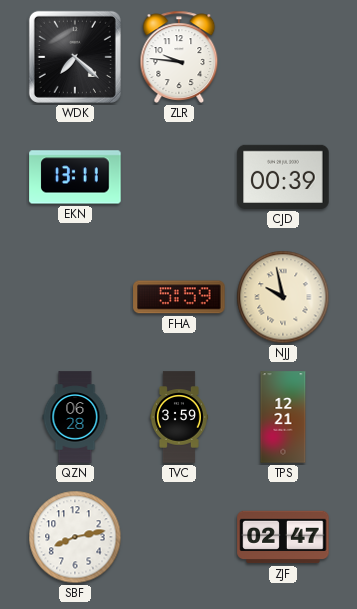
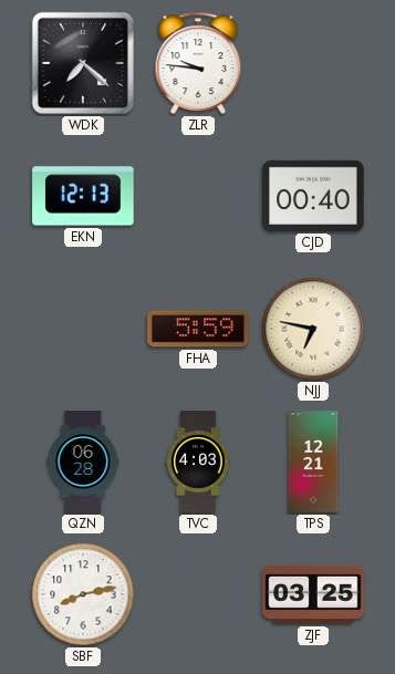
EKN: 13:11 -> 12:13
CJD: 00:39 -> 00:40
NJJ: 9:58 -> 6:47
TVC: 3:59 -> 4:03
ZJF: 02:47 -> 03:25
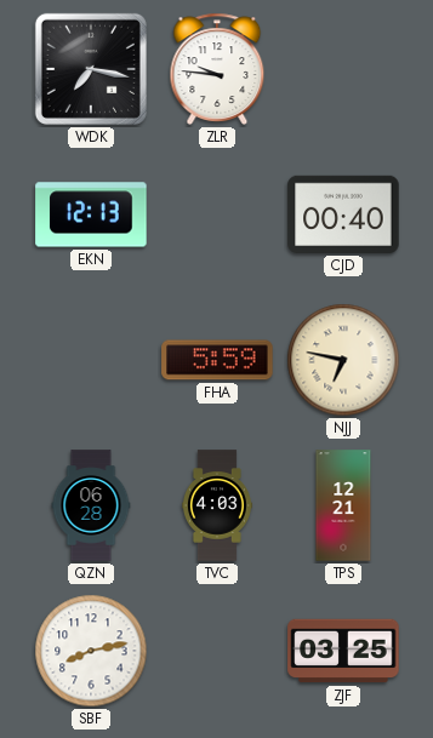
WDK: 7:22 -> 7:17
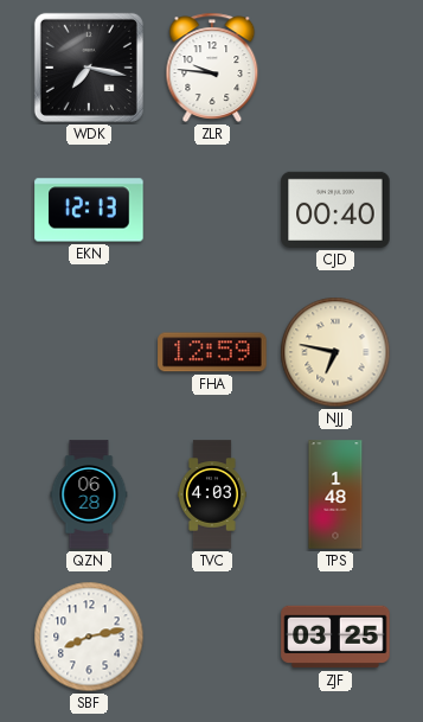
FHA: 5:59 -> 12:59
TPS: 12:21 -> 1:48
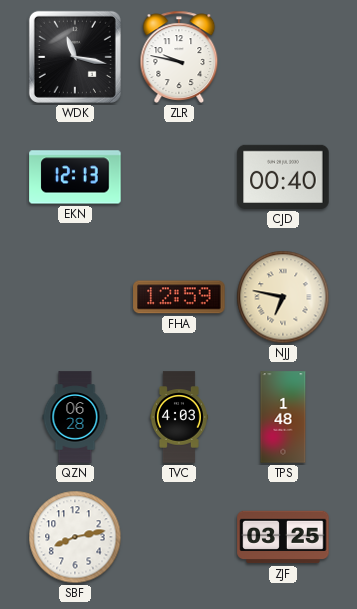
WDK: 7:17 -> 11:17
ZLR: 9:46 -> 9:47
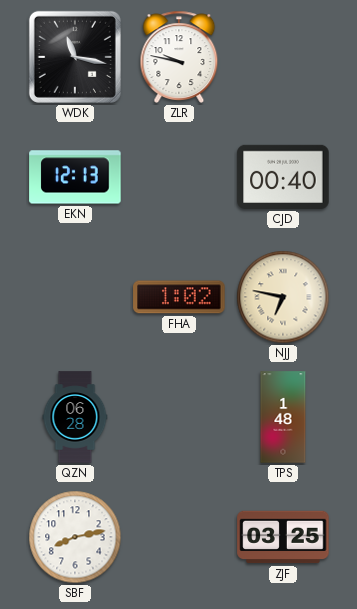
FHA: 12:59 -> 1:02
TVC: 4:03 -> none
